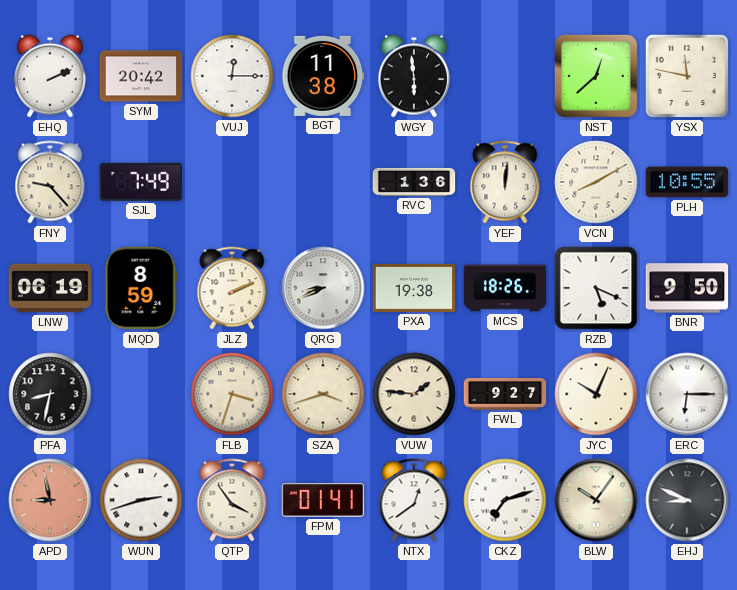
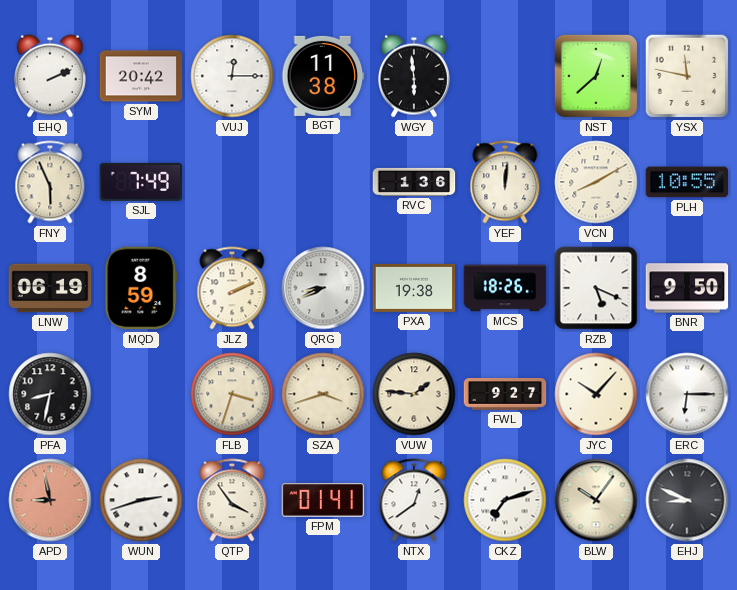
FNY: 9:23 -> 5:56
JYC: 10:04 -> 10:07
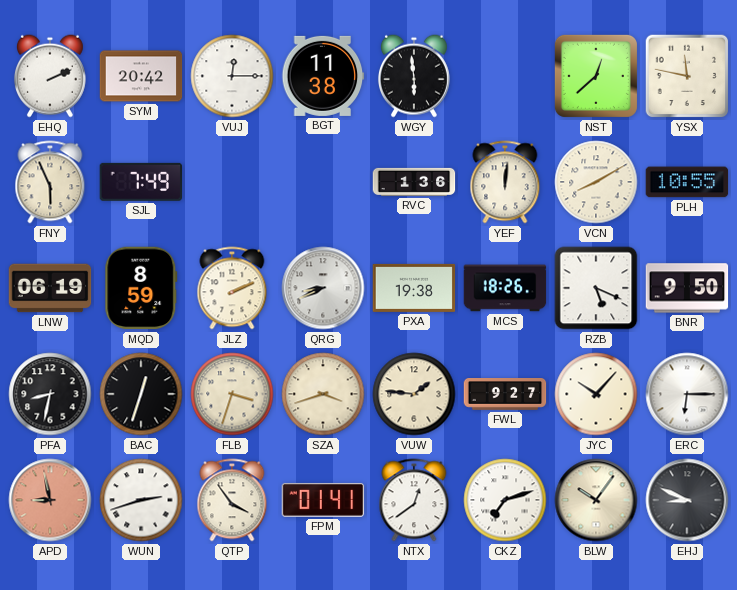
BAC: none -> 12:33
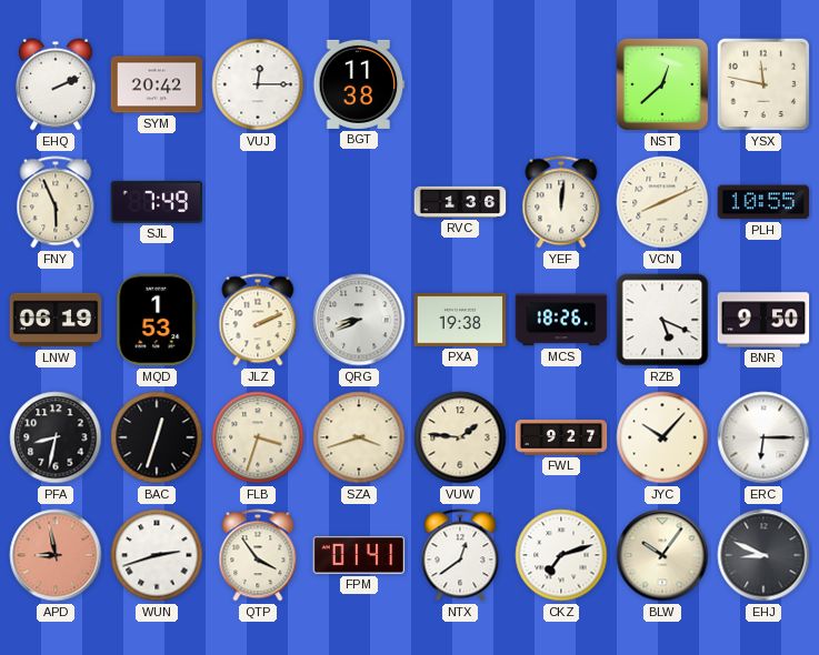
WGY: 5:59 -> none
VCN: 8:10 -> 8:11
MQD: 8:59 -> 1:53
